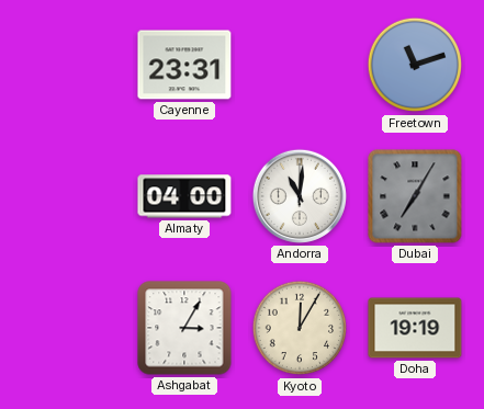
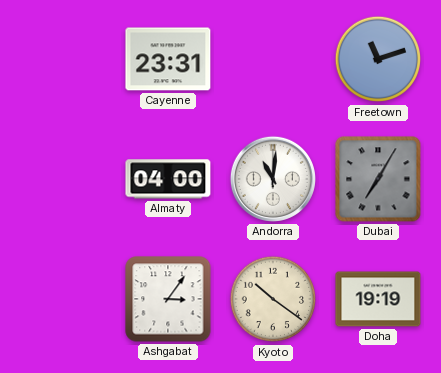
Ashgabat: 3:05 -> 3:06
Kyoto: 12:05 -> 10:21
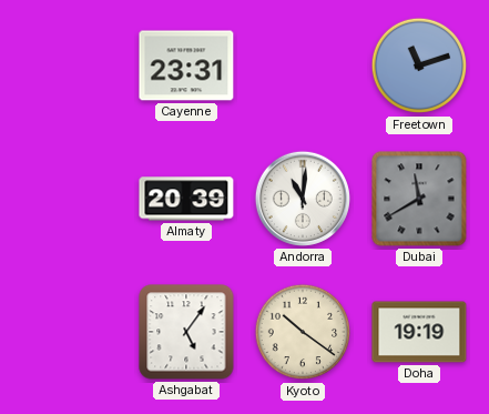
Almaty: 04:00 -> 20:39
Dubai: 7:05 -> 11:40
Ashgabat: 3:06 -> 5:06
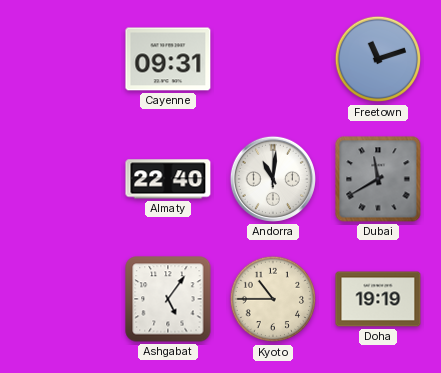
Cayenne: 23:31 -> 09:31
Almaty: 20:39 -> 22:40
Kyoto: 10:21 -> 10:45
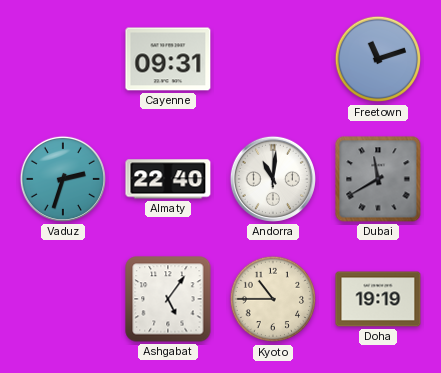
Vaduz: none -> 2:33
